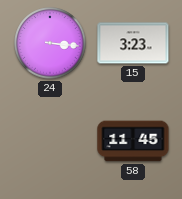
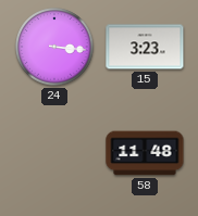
58: 11:45 -> 11:48
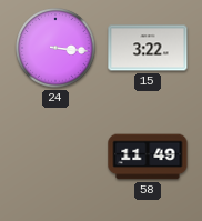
15: 3:23 -> 3:22
58: 11:48 -> 11:49
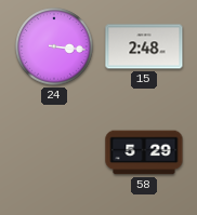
15: 3:22 -> 2:48
58: 11:49 -> 5:29
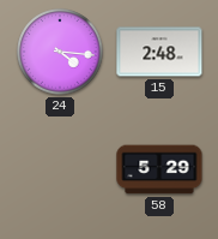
24: 3:16 -> 4:16
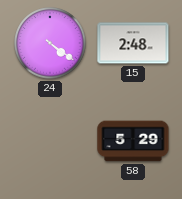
24: 4:16 -> 4:21
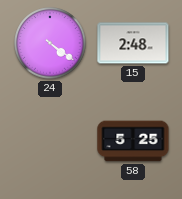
58: 5:29 -> 5:25
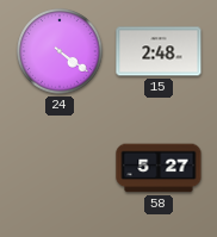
58: 5:25 -> 5:27
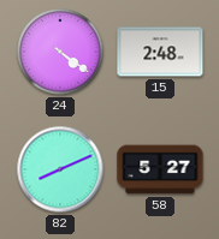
82: none -> 8:11
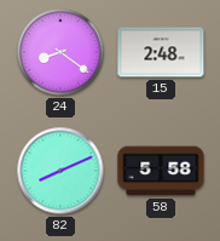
24: 4:21 -> 8:21
58: 5:27 -> 5:58
